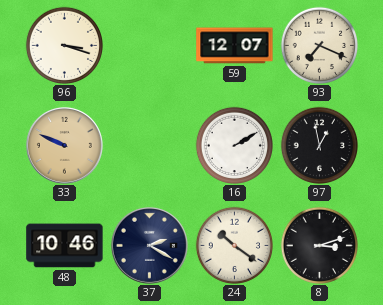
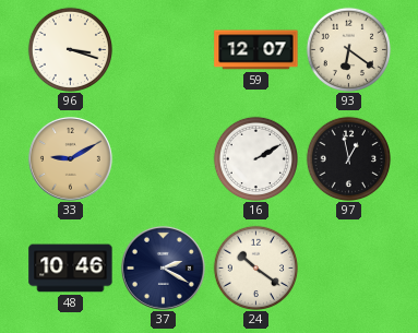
93: 7:19 -> 6:21
33: 9:49 -> 9:10
8: 3:12 -> none
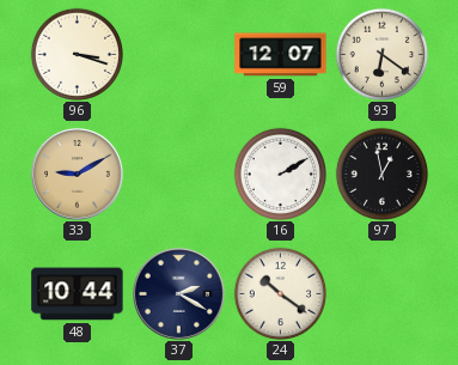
48: 10:46 -> 10:44
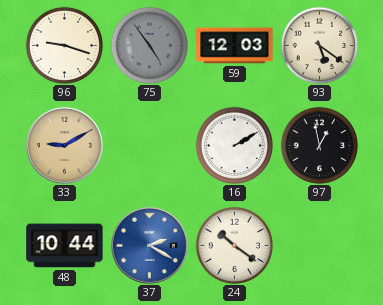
96: 3:18 -> 9:18
75: none -> 4:54
59: 12:07 -> 12:03
93: 6:21 -> 5:21
37 dial: navy -> blue
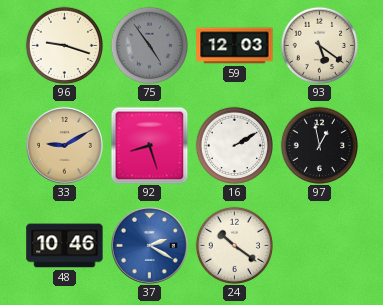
92: none -> 8:27
48: 10:44 -> 10:46
